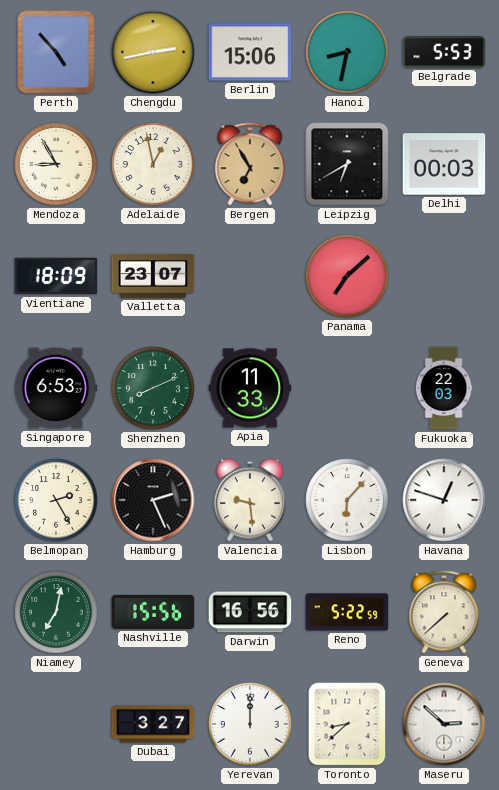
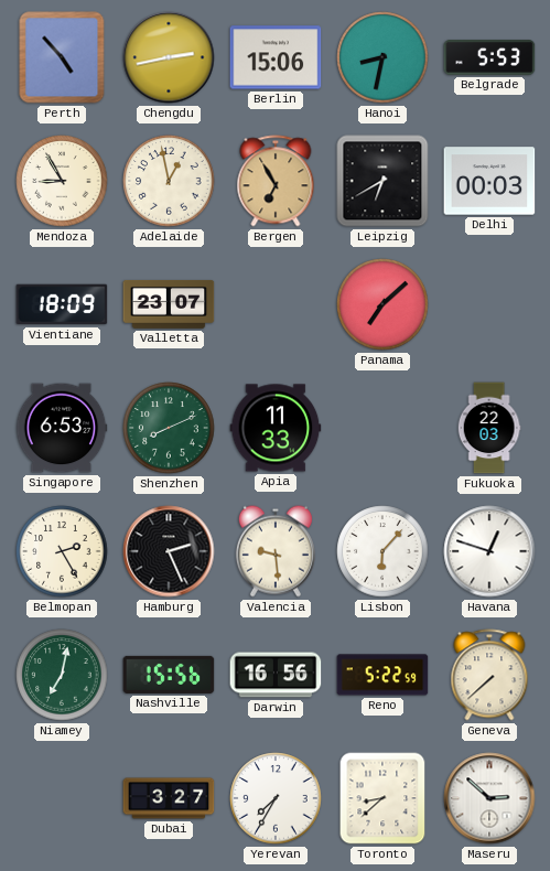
Yerevan: 12:00 -> 7:35
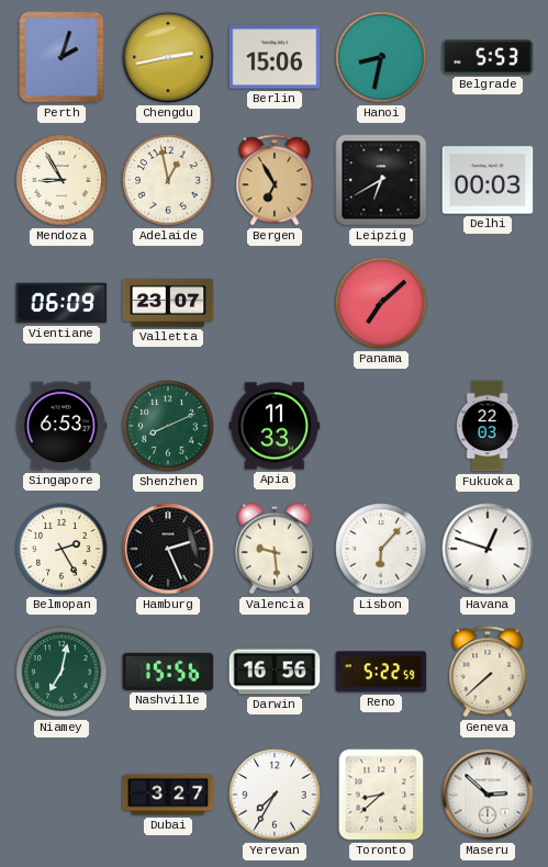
Perth: 4:53 -> 2:03
Vientiane: 18:09 -> 06:09
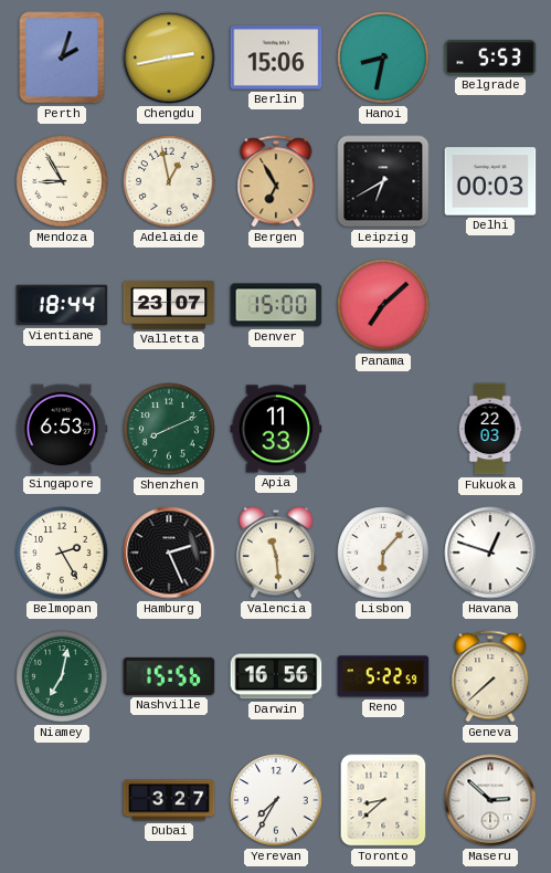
Vientiane: 06:09 -> 18:44
Denver: none -> 15:00
Valencia: 9:29 -> 11:29
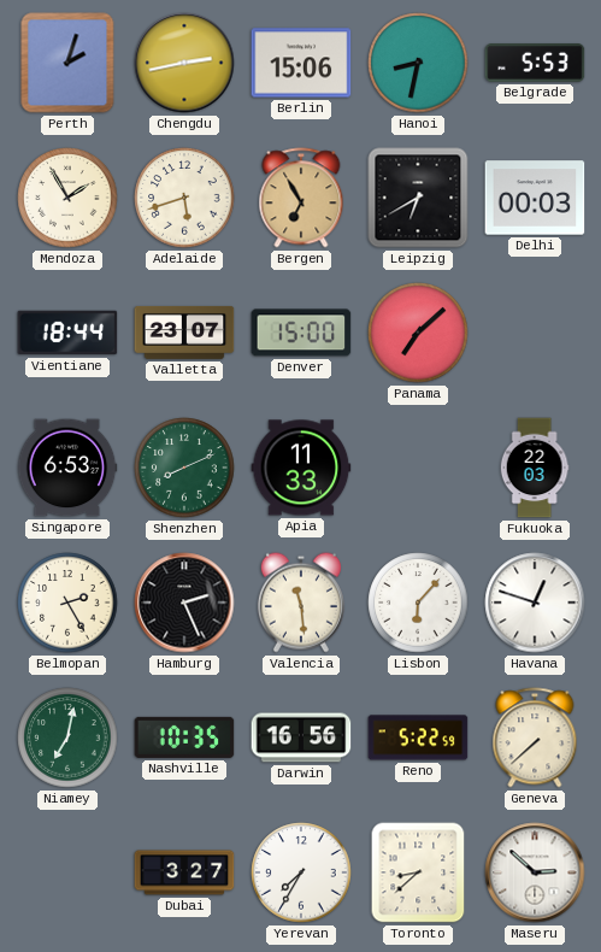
Mendoza: 8:55 -> 1:55
Adelaide: 12:58 -> 5:42
Nashville: 15:56 -> 10:35
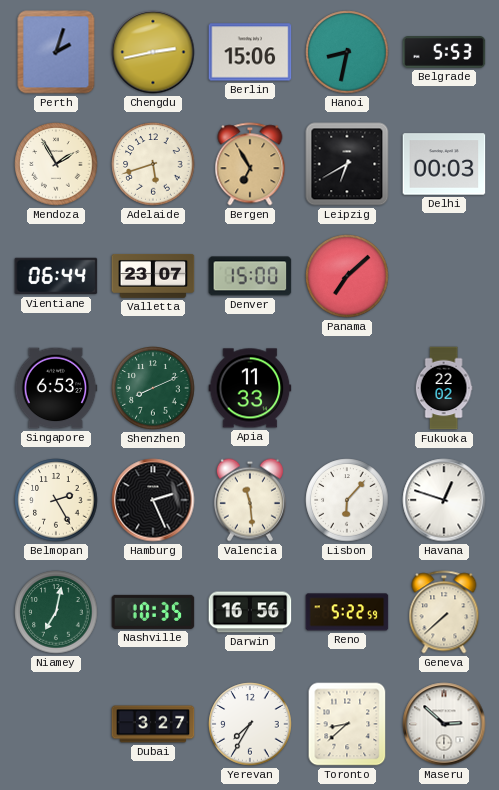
Vientiane: 18:44 -> 06:44
Fukuoka: 22:03 -> 22:02
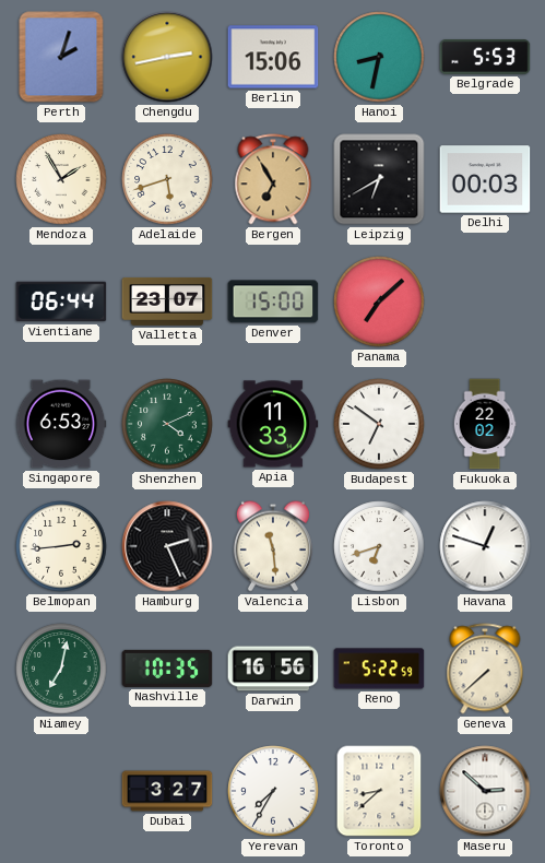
Shenzhen: 8:11 -> 4:11
Budapest: none -> 6:51
Belmopan: 2:25 -> 2:44
Lisbon: 6:07 -> 6:42
